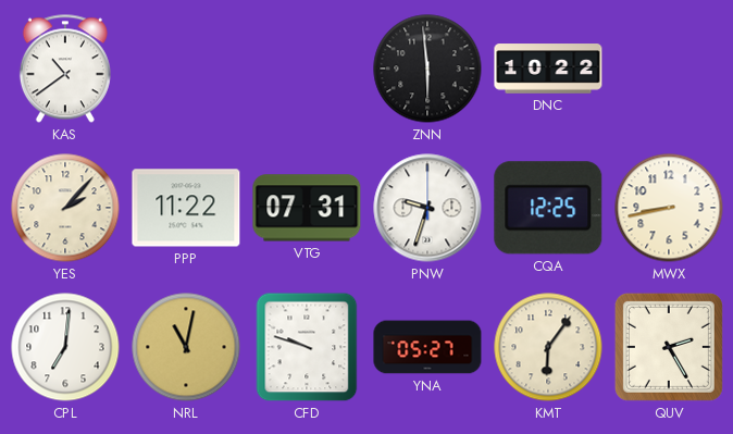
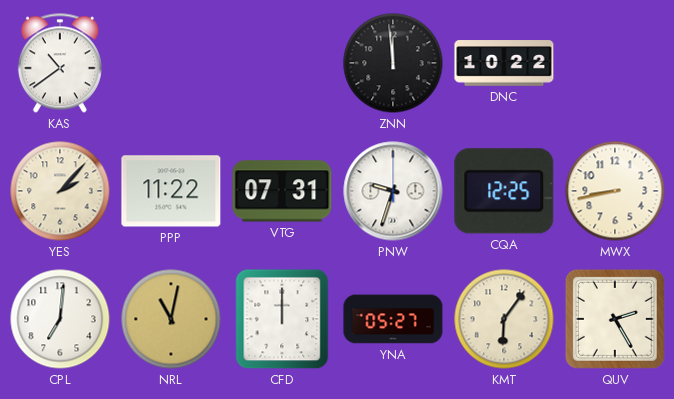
ZNN: 5:59 -> 11:59
CFD: 9:48 -> 12:00
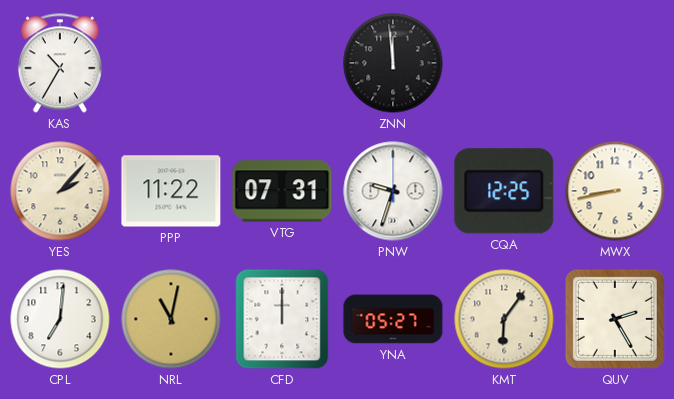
KAS: 10:39 -> 10:35
DNC: 10:22 -> none
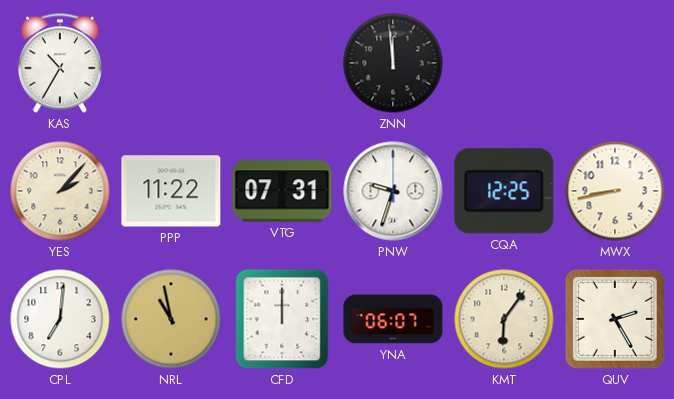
NRL: 11:02 -> 10:58
YNA: 05:27 -> 06:07
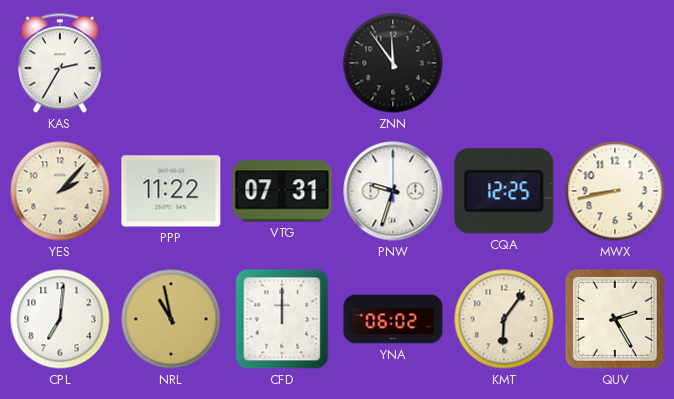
KAS: 10:35 -> 2:35
ZNN: 11:59 -> 11:54
YNA: 06:07 -> 06:02
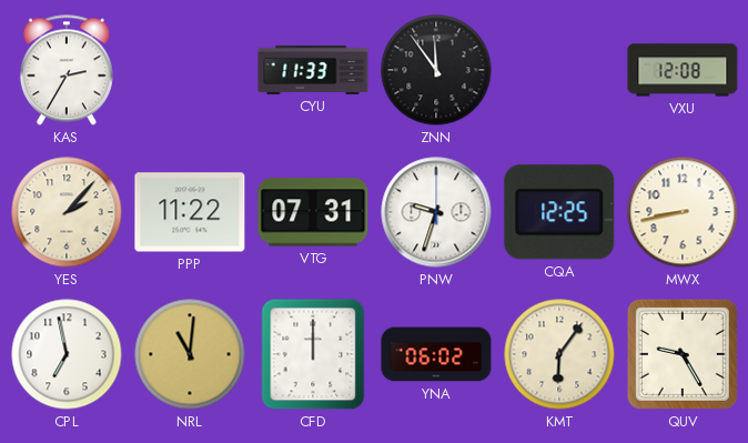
CYU: none -> 11:33
VXU: none -> 12:08
CPL: 7:01 -> 6:58
NRL: 10:58 -> 11:01
QUV: 2:25 -> 9:25
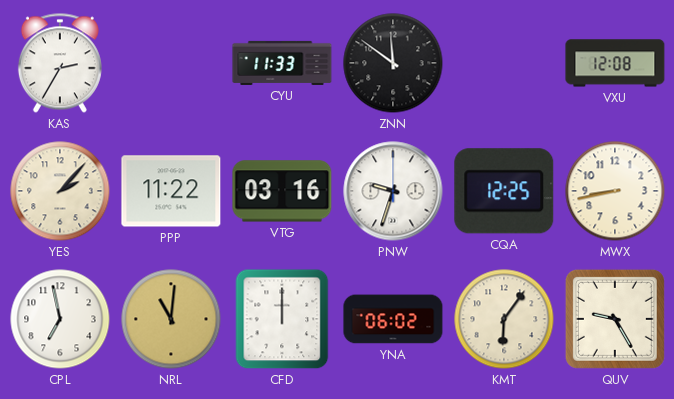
ZNN: 11:54 -> 11:51
VTG: 07:31 -> 03:16
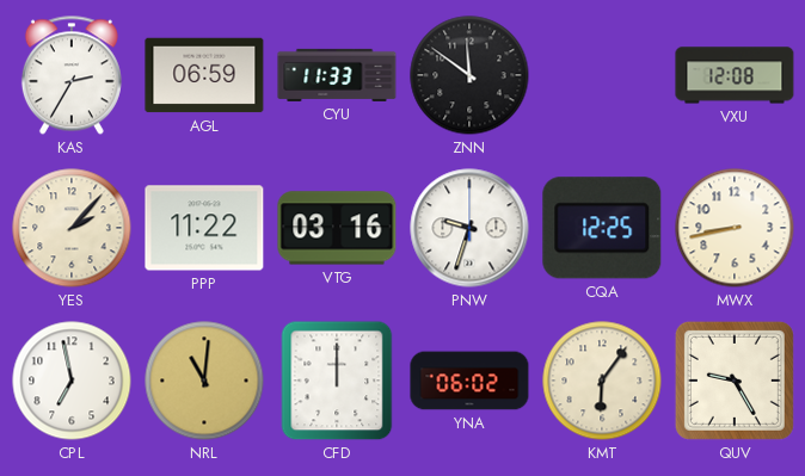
AGL: none -> 06:59
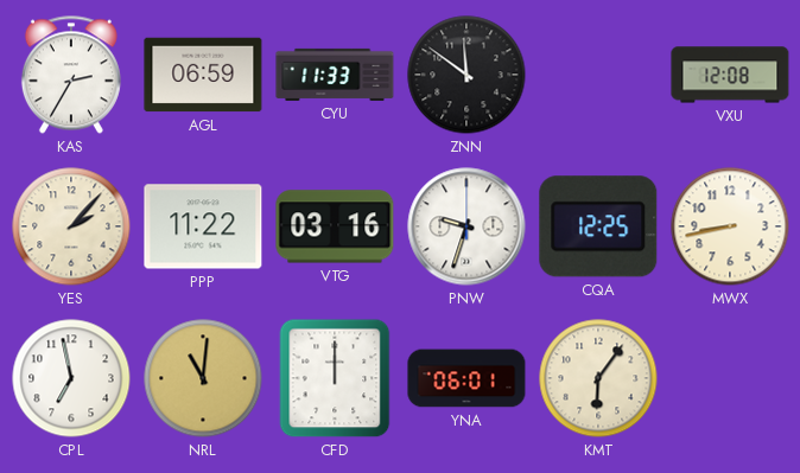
YNA: 06:02 -> 06:01
QUV: 9:25 -> none
